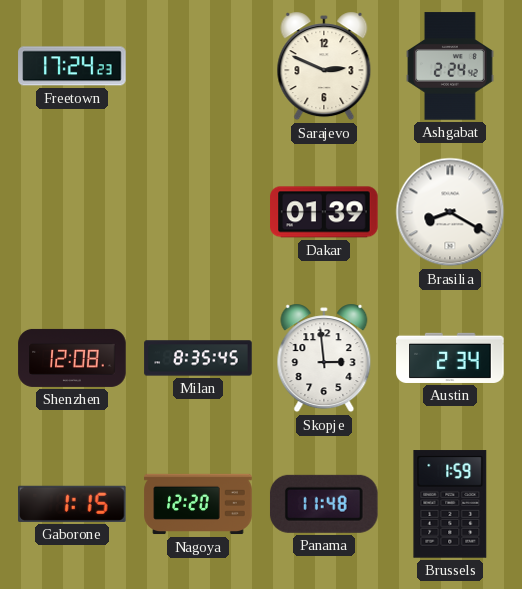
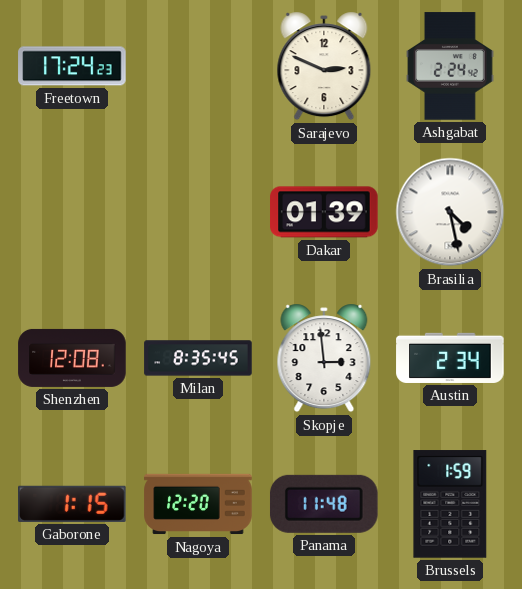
Brasilia: 8:20 -> 4:28
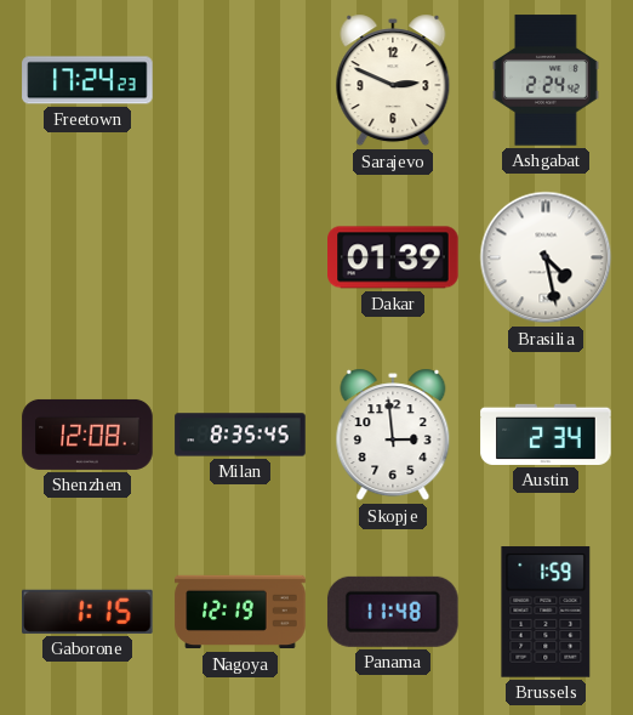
Nagoya: 12:20 -> 12:19
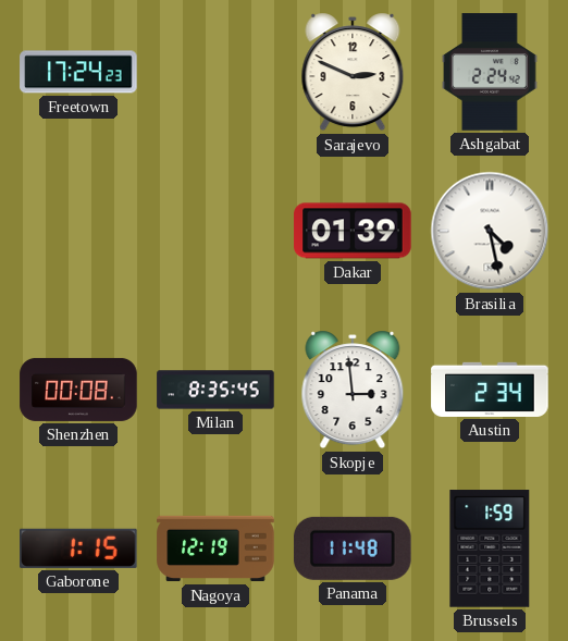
Shenzhen: 12:08 -> 00:08
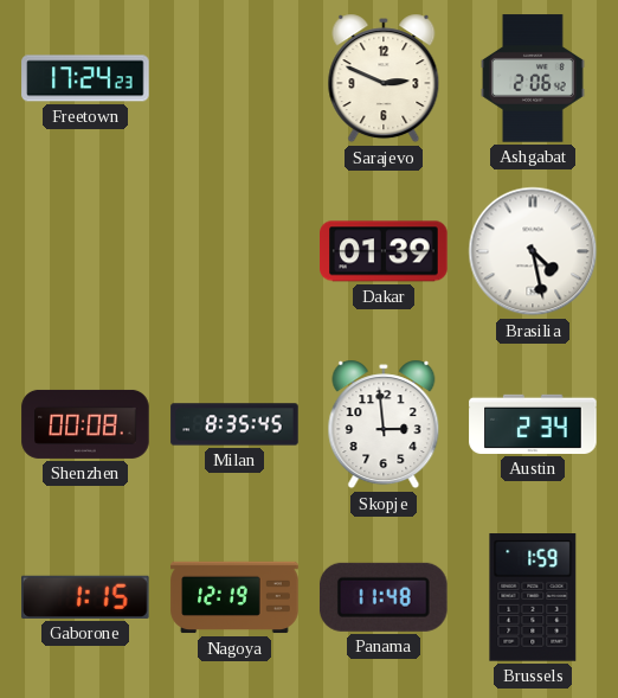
Ashgabat: 2:24 -> 2:06
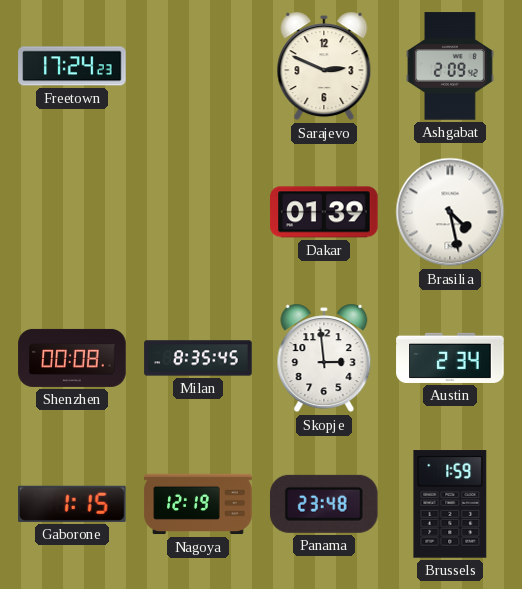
Ashgabat: 2:06 -> 2:09
Panama: 11:48 -> 23:48
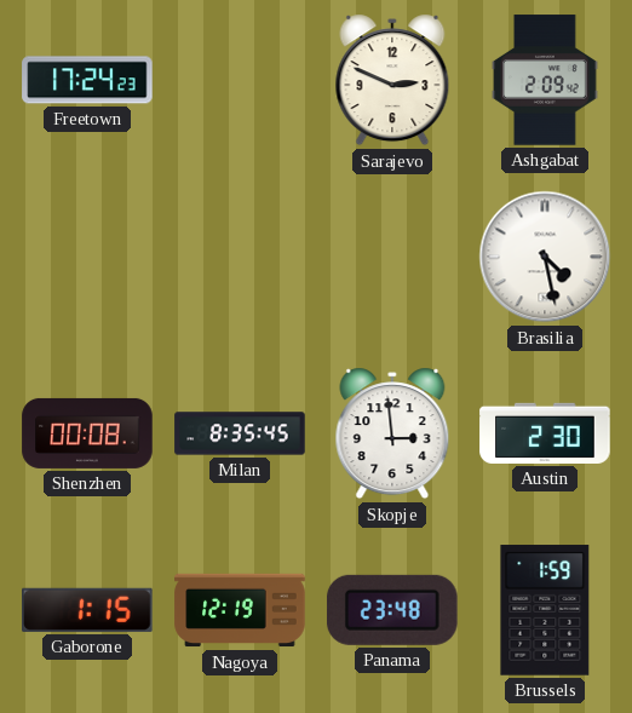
Dakar: 01:39 -> none
Austin: 2:34 -> 2:30
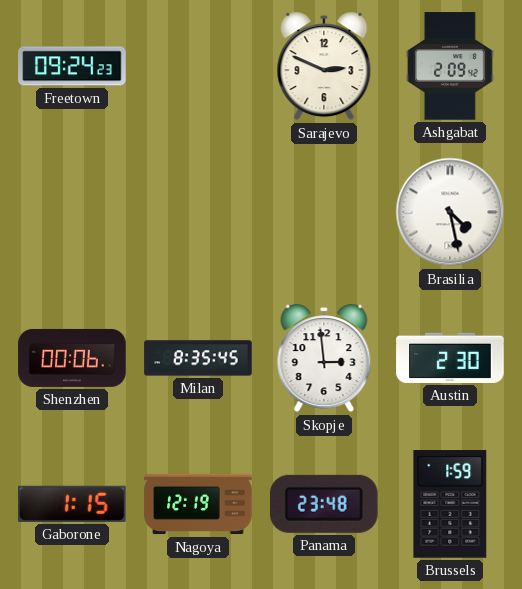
Freetown: 17:24 -> 09:24
Shenzhen: 00:08 -> 00:06
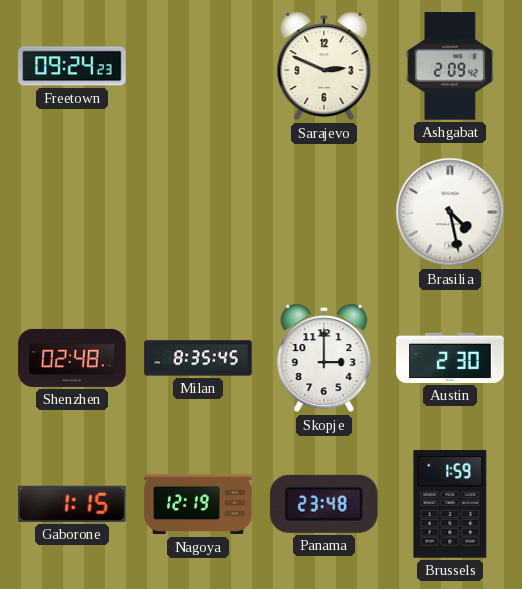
Shenzhen: 00:06 -> 02:48
Skopje: 2:59 -> 3:00
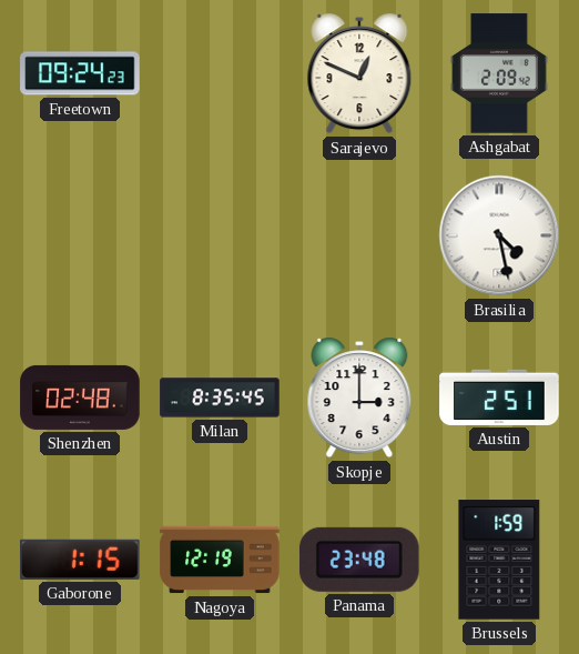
Sarajevo: 2:49 -> 12:49
Austin: 2:30 -> 2:51
